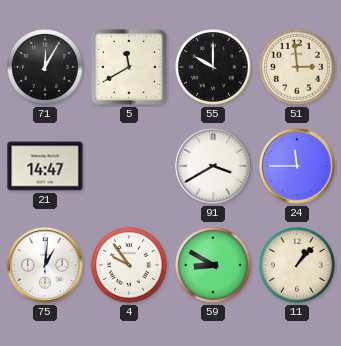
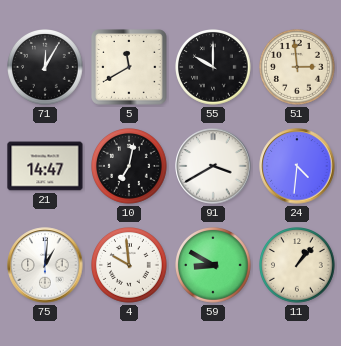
10: none -> 7:02
24: 11:45 -> 4:31
4: 9:54 -> 9:59
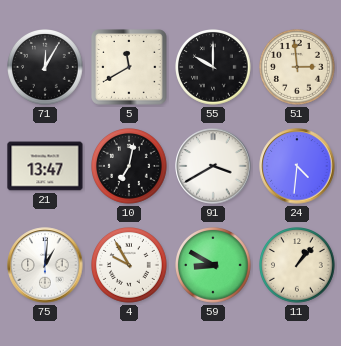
21: 14:47 -> 13:47
4: 9:59 -> 9:55
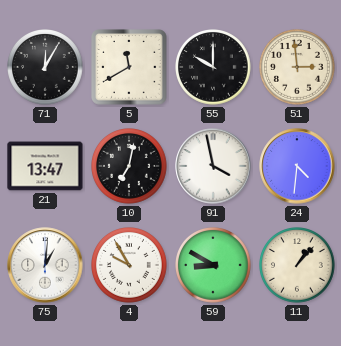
91: 3:40 -> 3:58
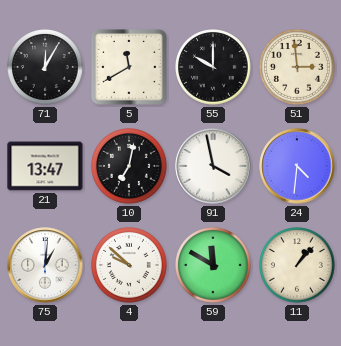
4: 9:55 -> 9:52
59: 8:50 -> 11:50
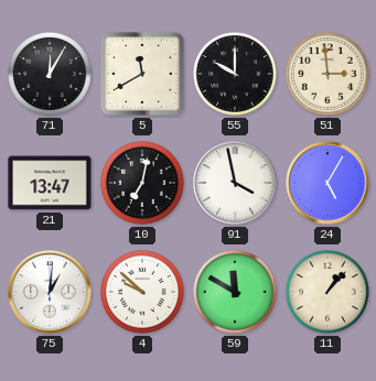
24: 4:31 -> 5:05
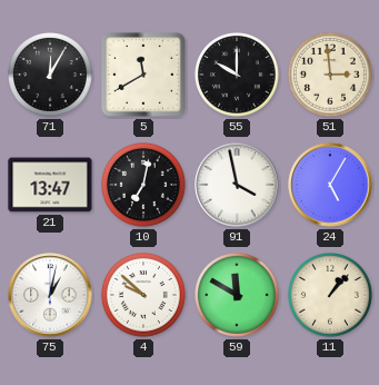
75: 1:01 -> 1:02
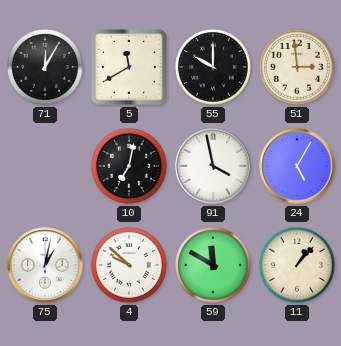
21: 13:47 -> none
